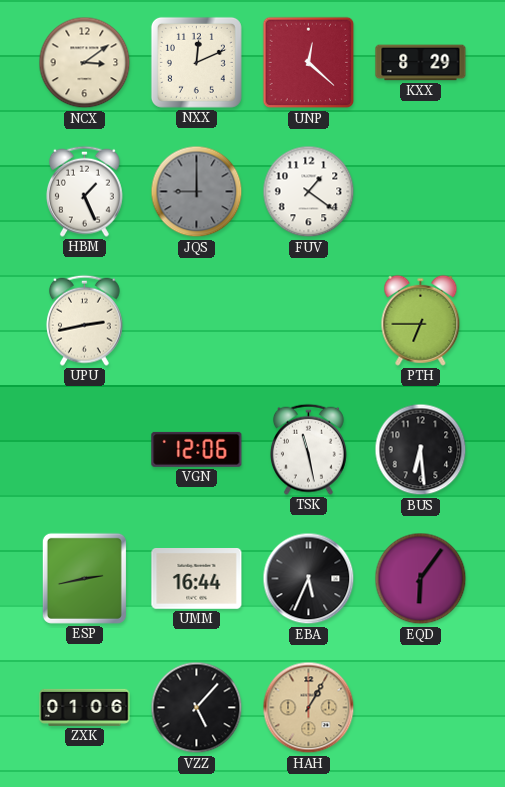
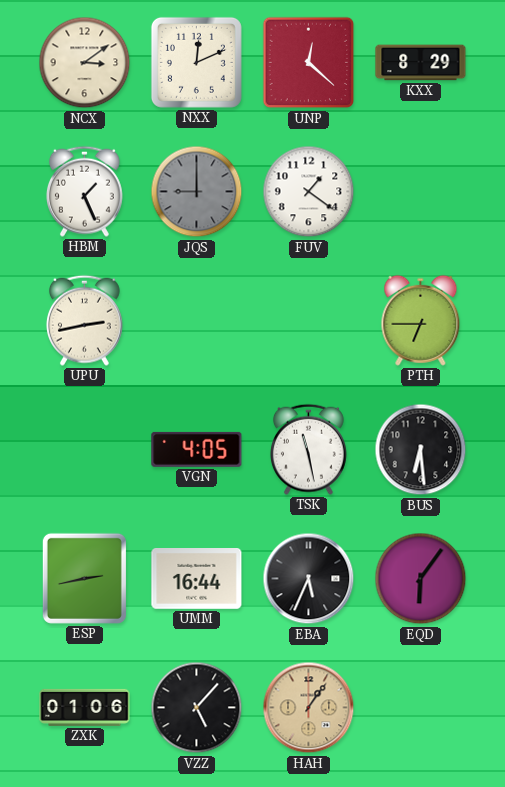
VGN: 12:06 -> 4:05
HAH: 1:05 -> 1:06
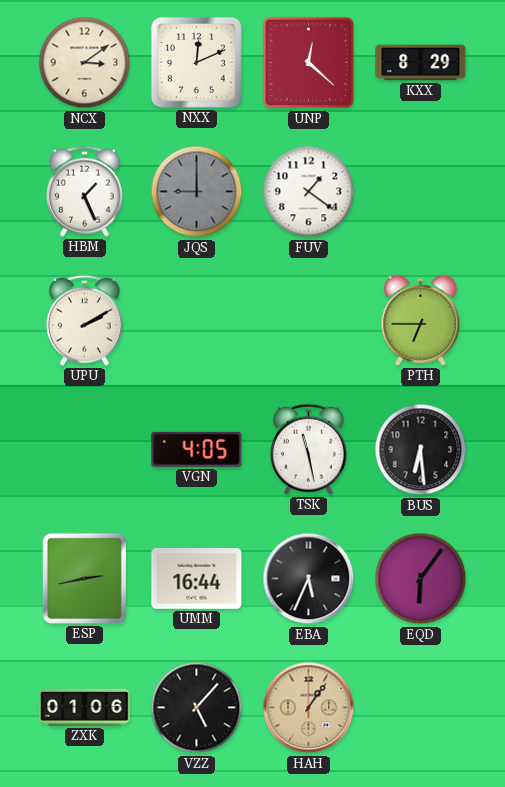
UPU: 2:43 -> 2:10
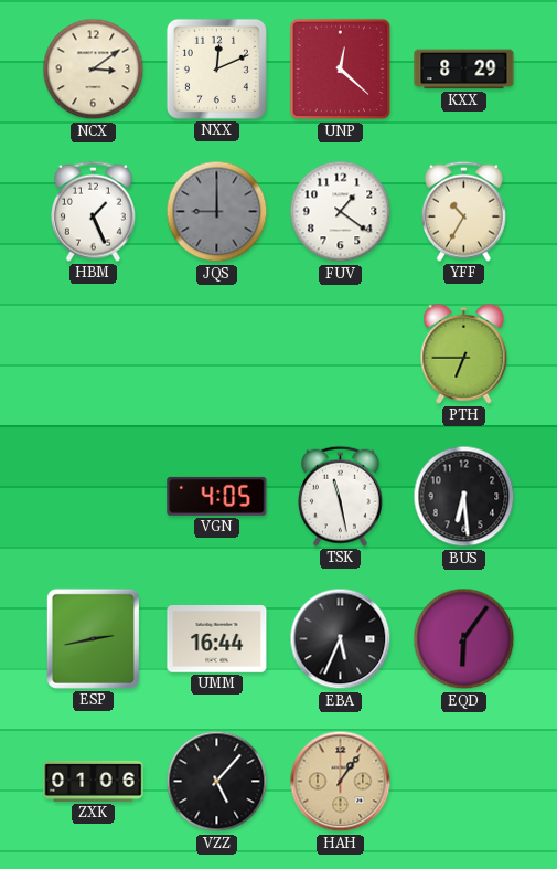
YFF: none -> 10:35
UPU: 2:10 -> none
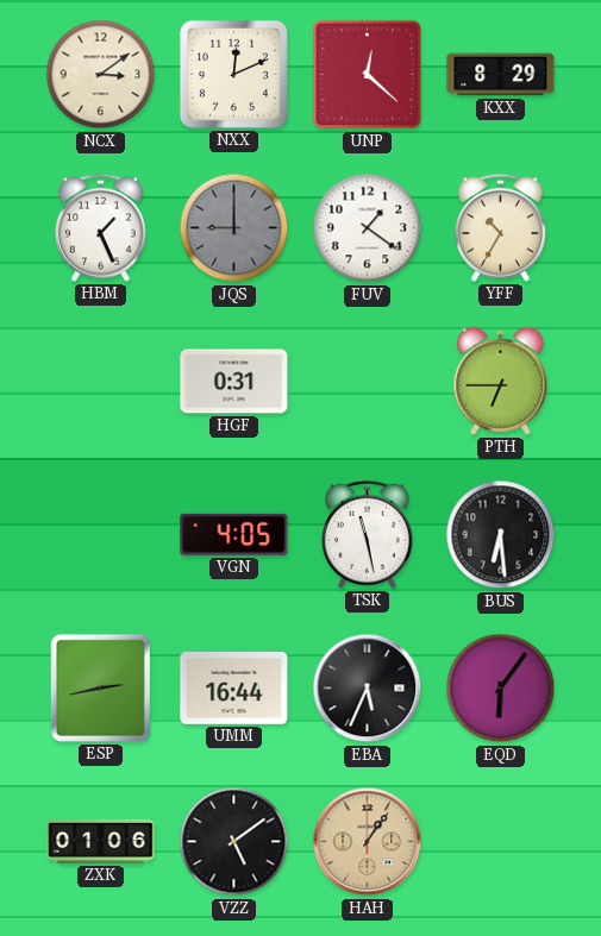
HGF: none -> 0:31
VZZ: 5:07 -> 5:09
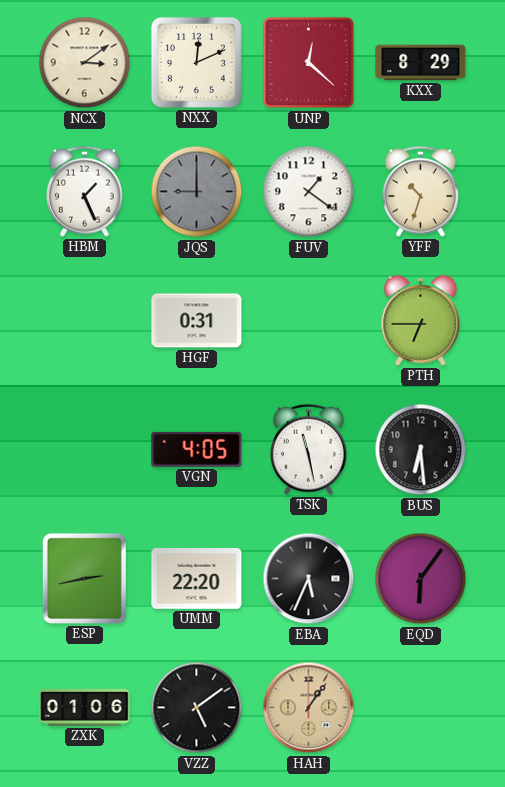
YFF: 10:35 -> 10:33
UMM: 16:44 -> 22:20
